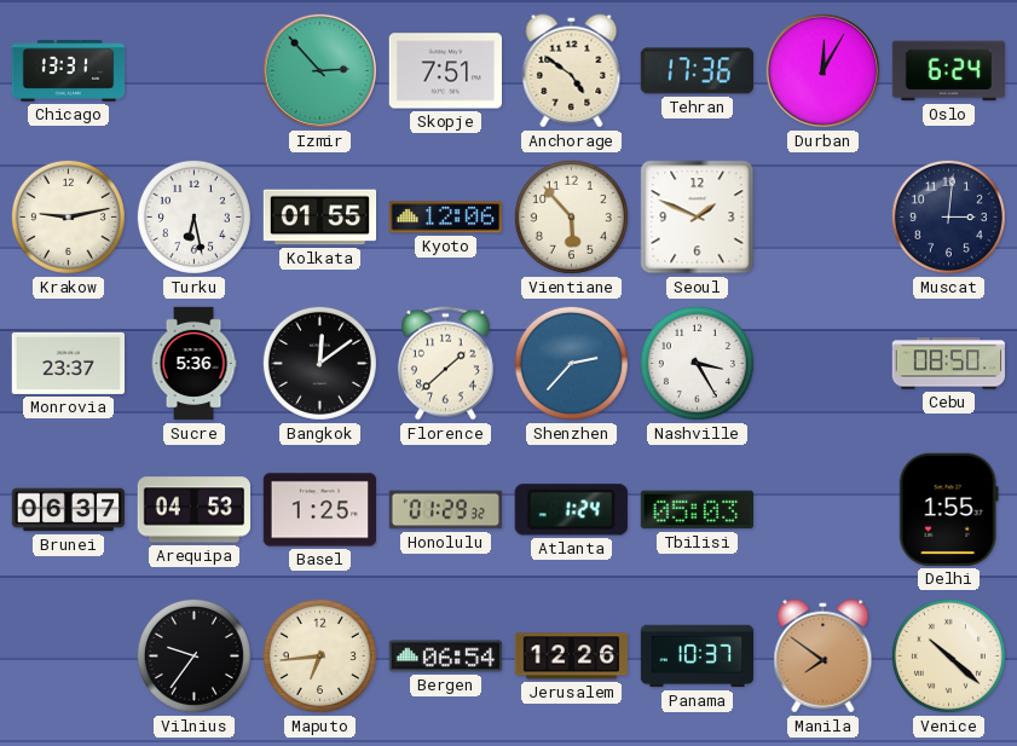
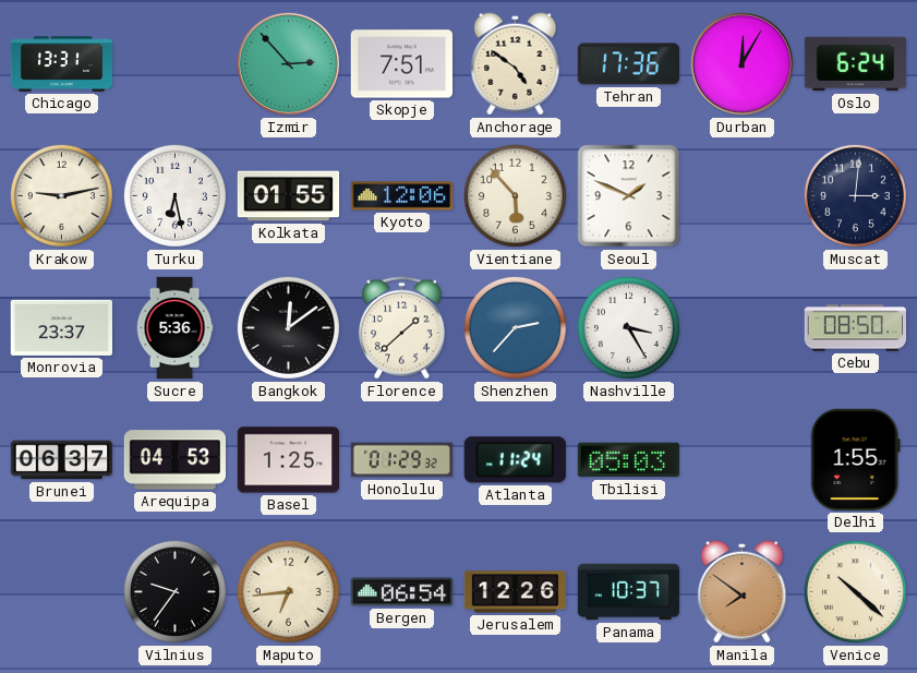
Atlanta: 1:24 -> 11:24
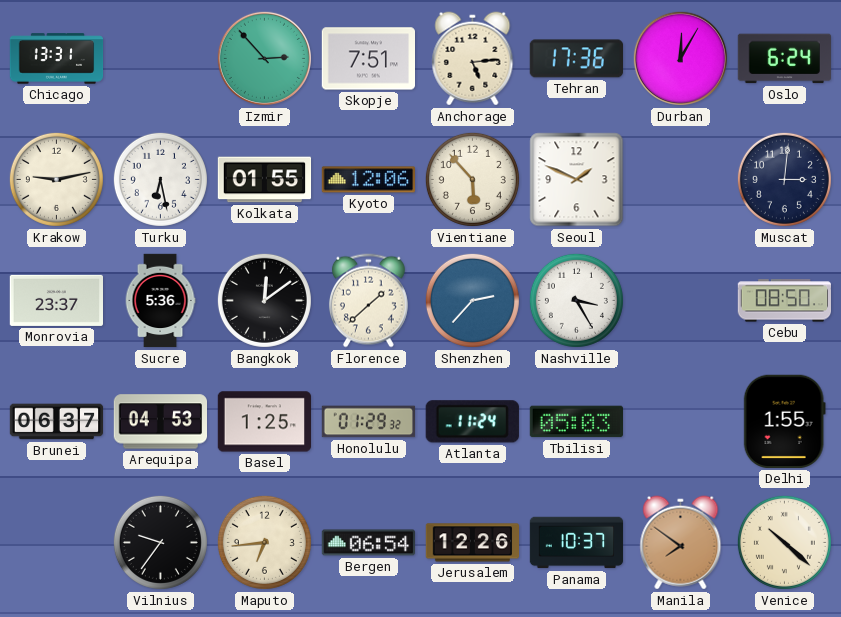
Anchorage: 4:51 -> 5:14
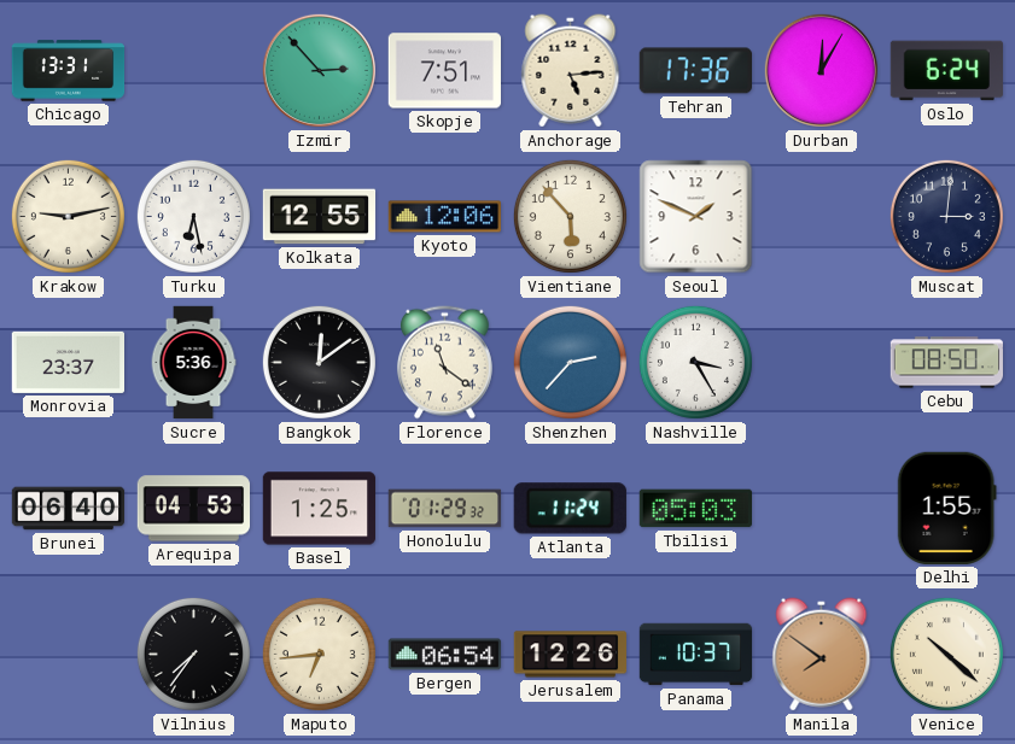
Kolkata: 01:55 -> 12:55
Florence: 1:38 -> 11:21
Brunei: 06:37 -> 06:40
Vilnius: 9:36 -> 7:36
